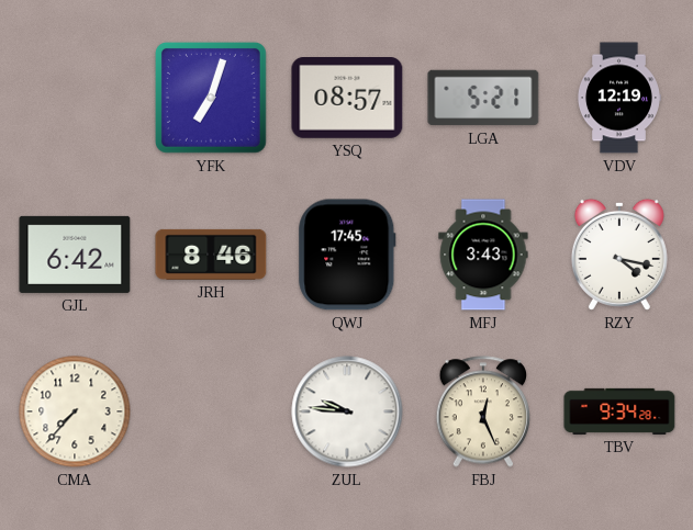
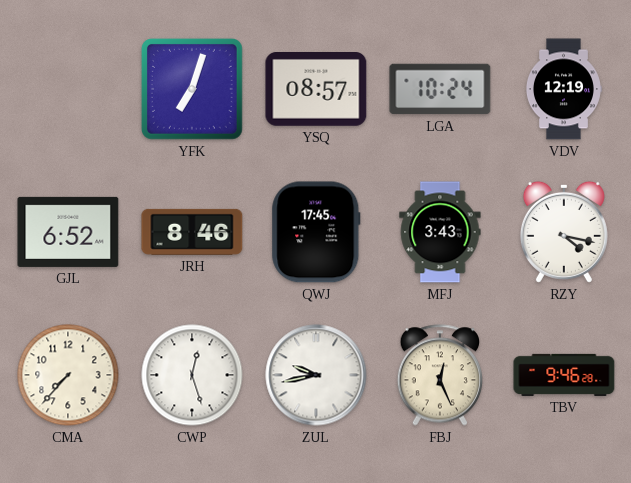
LGA: 5:21 -> 10:24
GJL: 6:42 -> 6:52
CWP: none -> 12:27
ZUL: 9:46 -> 9:43
TBV: 9:34 -> 9:46
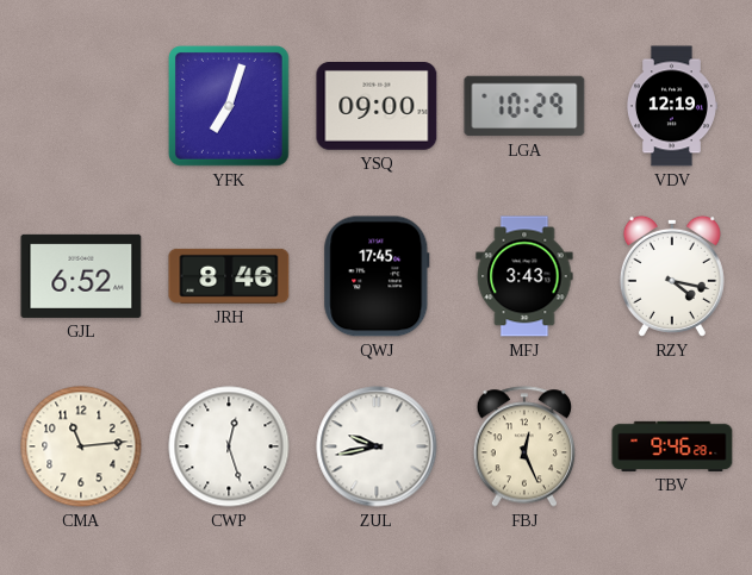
YSQ: 08:57 -> 09:00
LGA: 10:24 -> 10:29
CMA: 7:37 -> 11:14
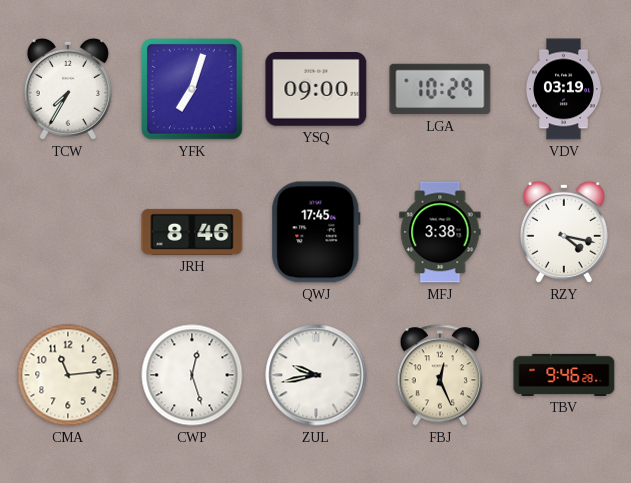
TCW: none -> 7:35
VDV: 12:19 -> 03:19
GJL: 6:52 -> none
MFJ: 3:43 -> 3:38
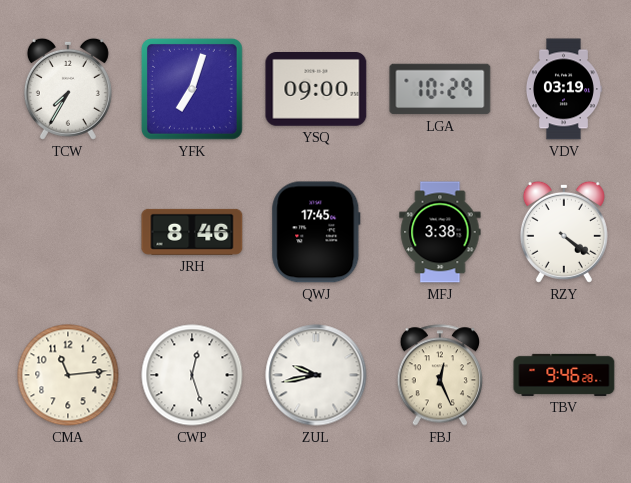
RZY: 4:17 -> 4:21
